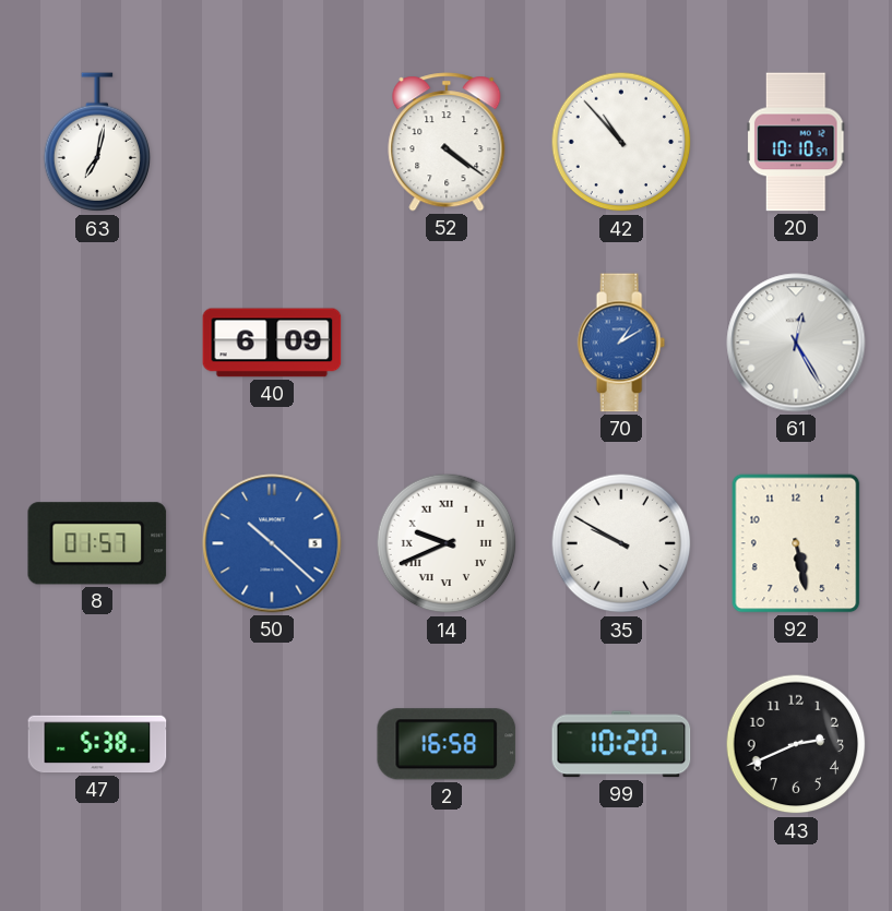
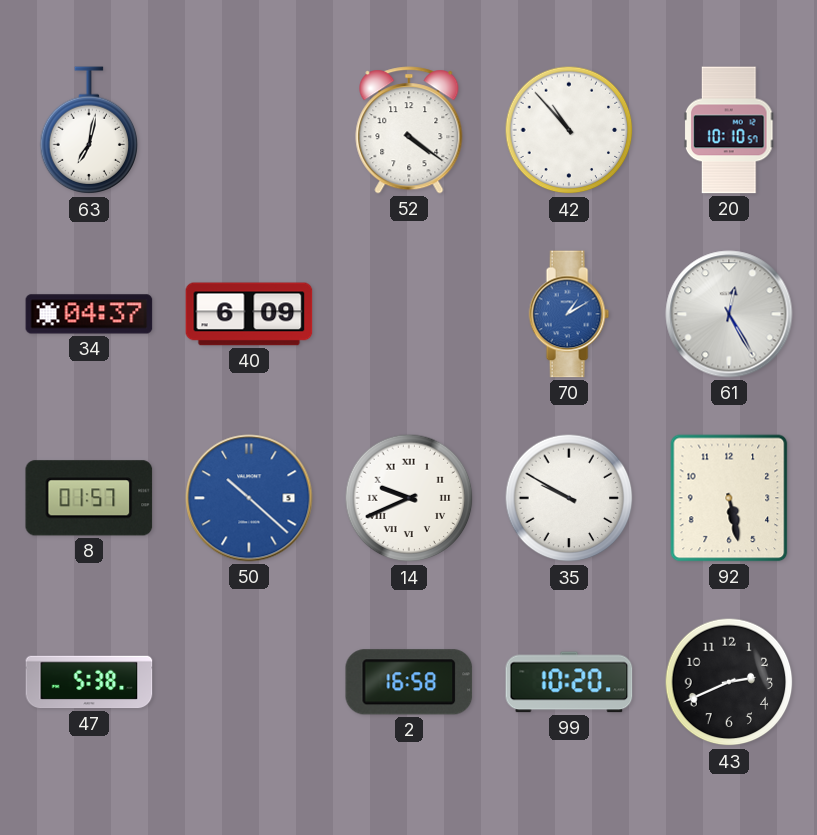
34: none -> 04:37
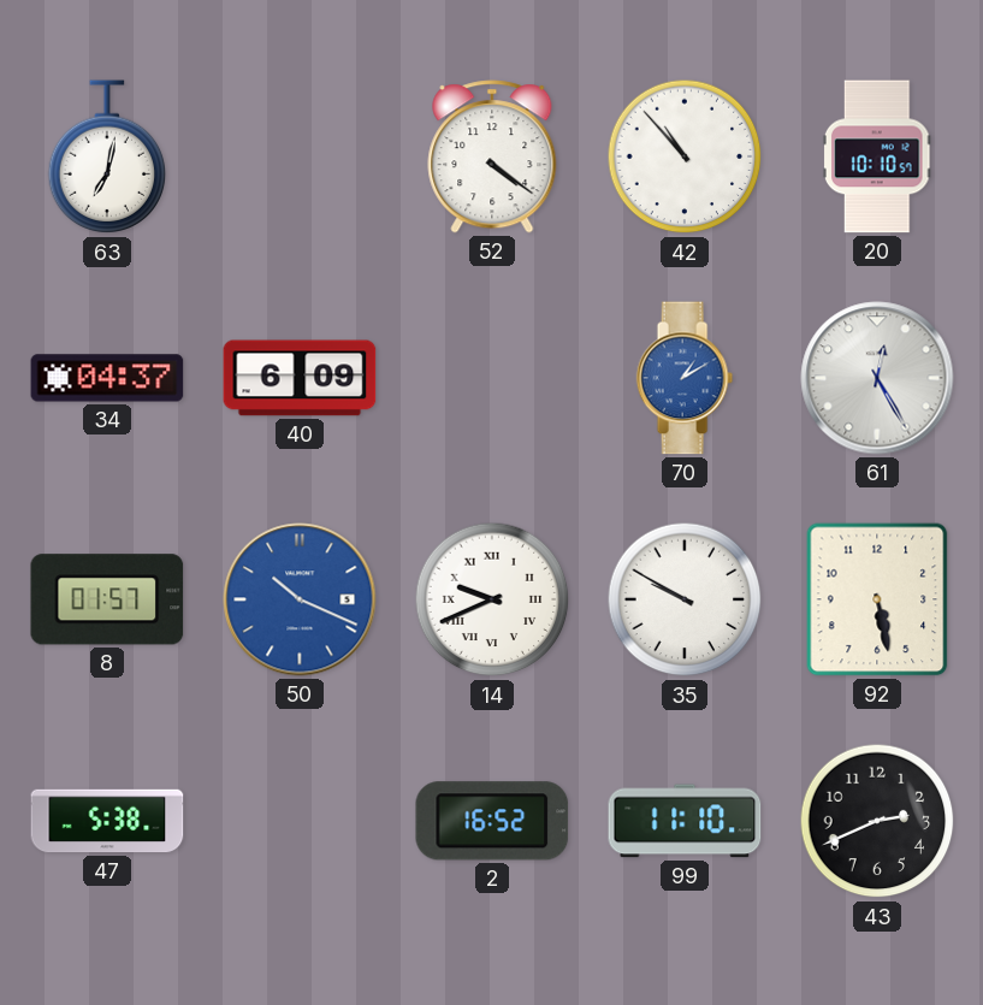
50: 10:22 -> 10:19
2: 16:58 -> 16:52
99: 10:20 -> 11:10
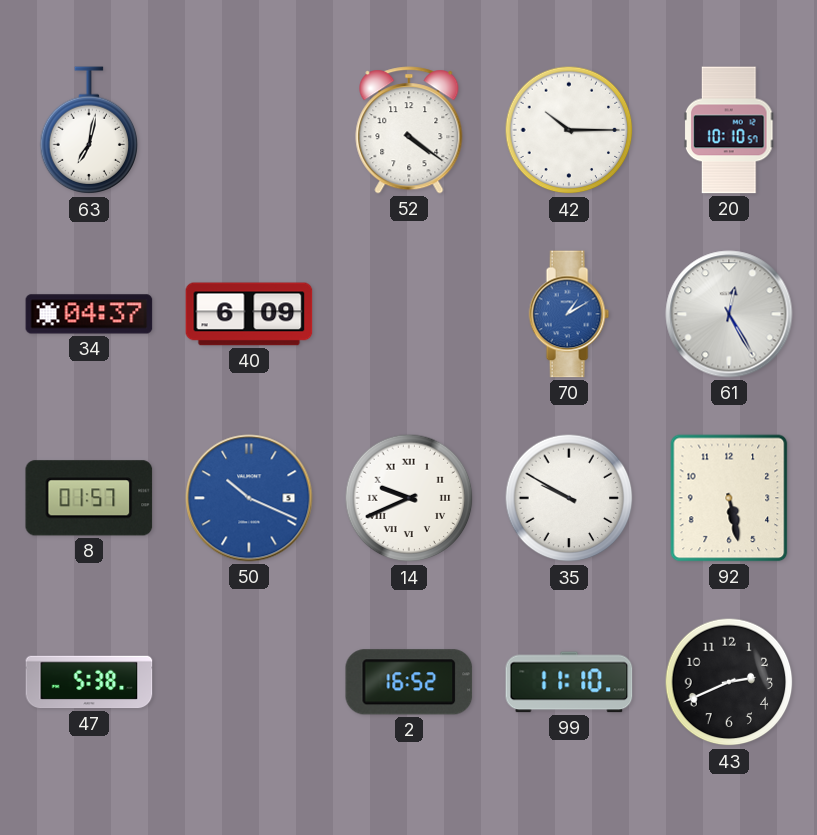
42: 10:53 -> 10:15
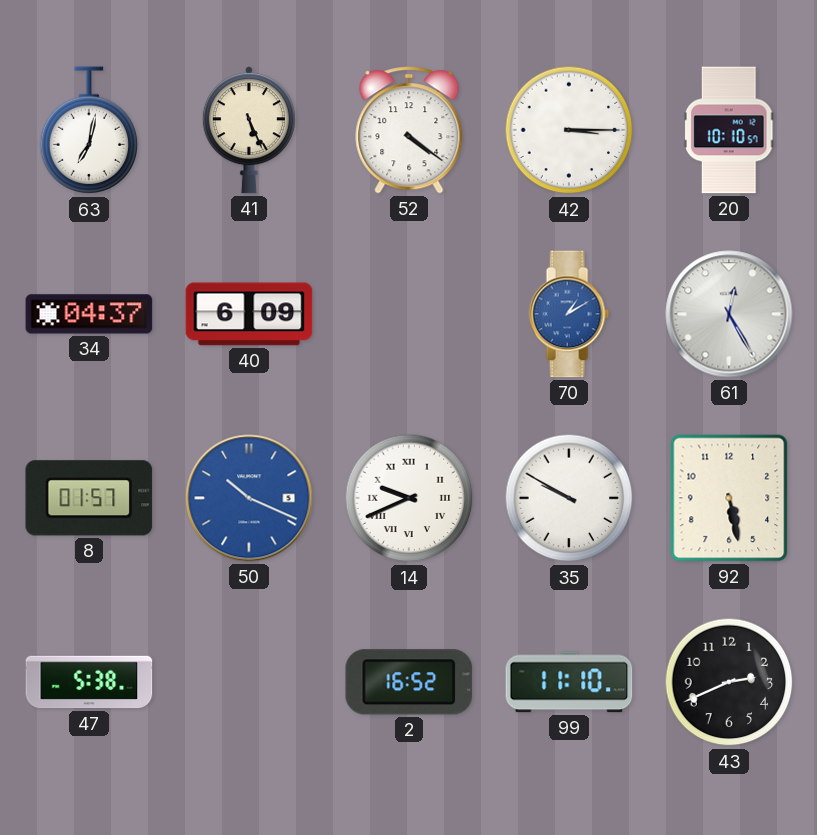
41: none -> 5:26
42: 10:15 -> 3:15
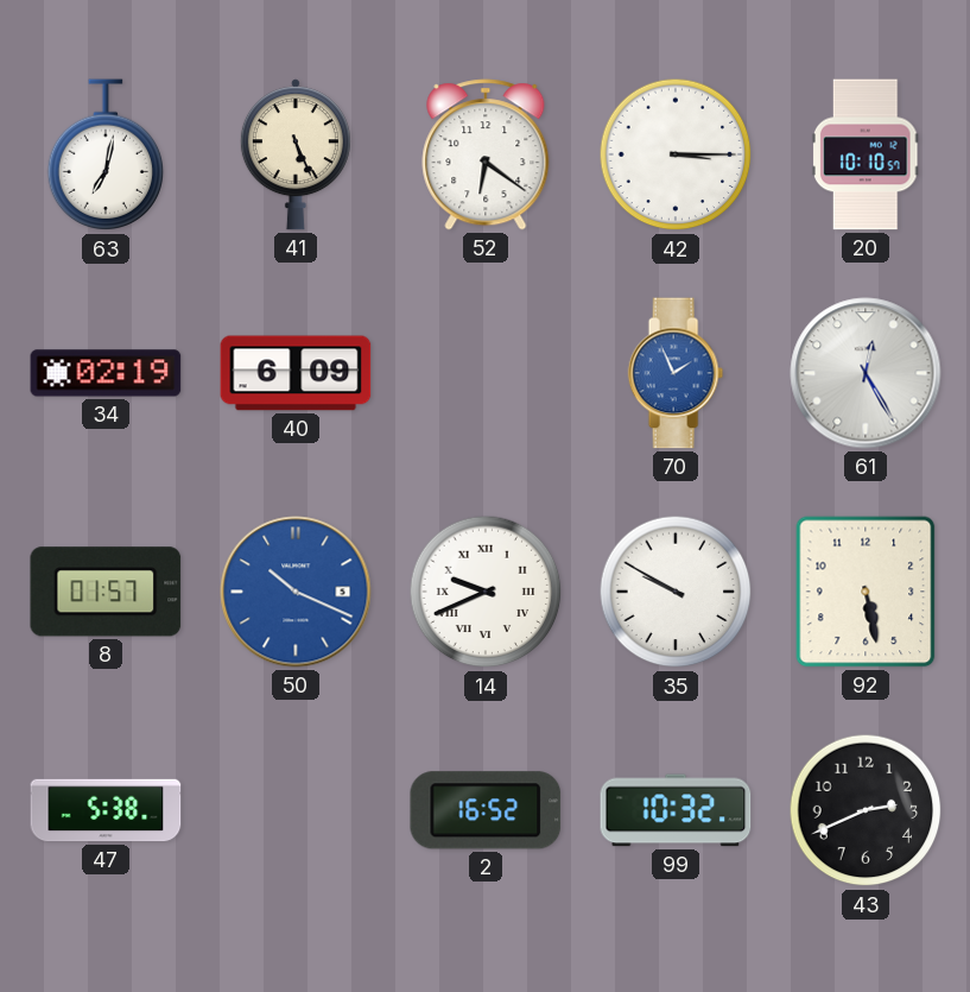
52: 4:21 -> 6:21
34: 04:37 -> 02:19
70: 1:10 -> 1:56
99: 11:10 -> 10:32
